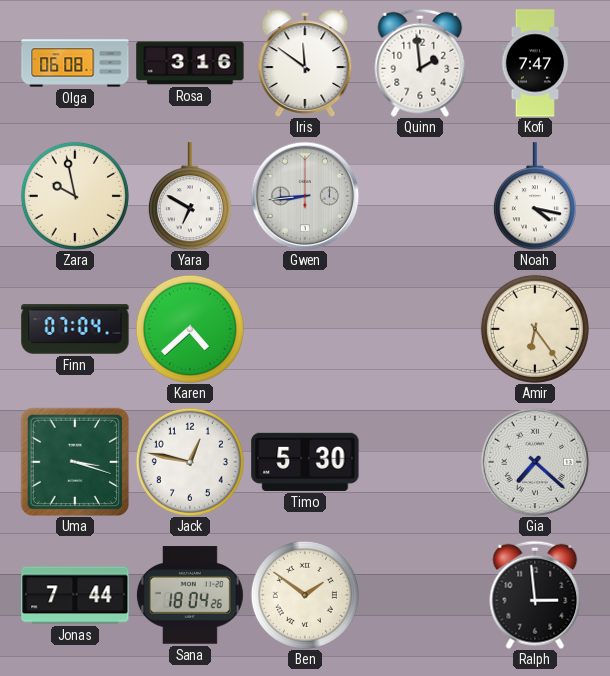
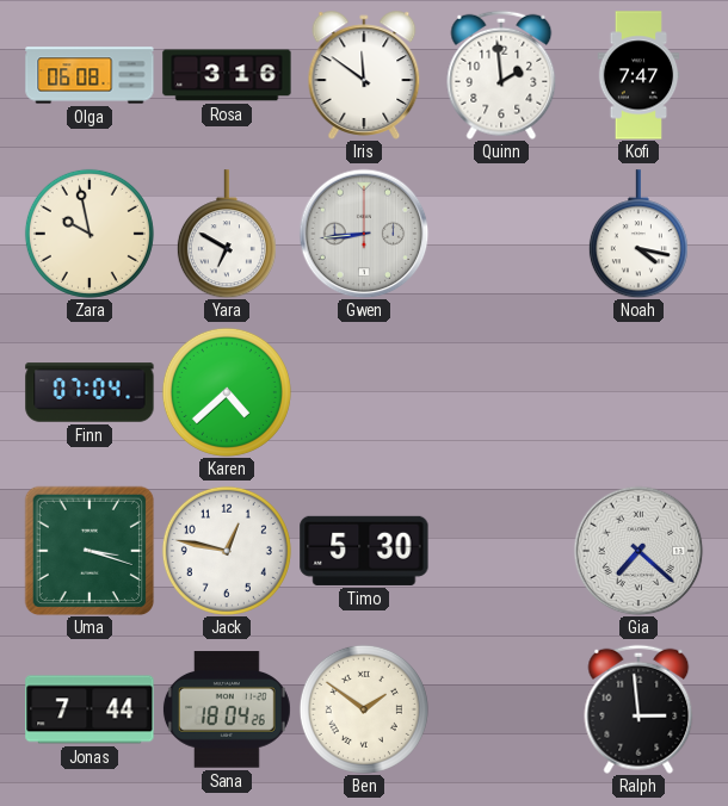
Amir: 6:24 -> none
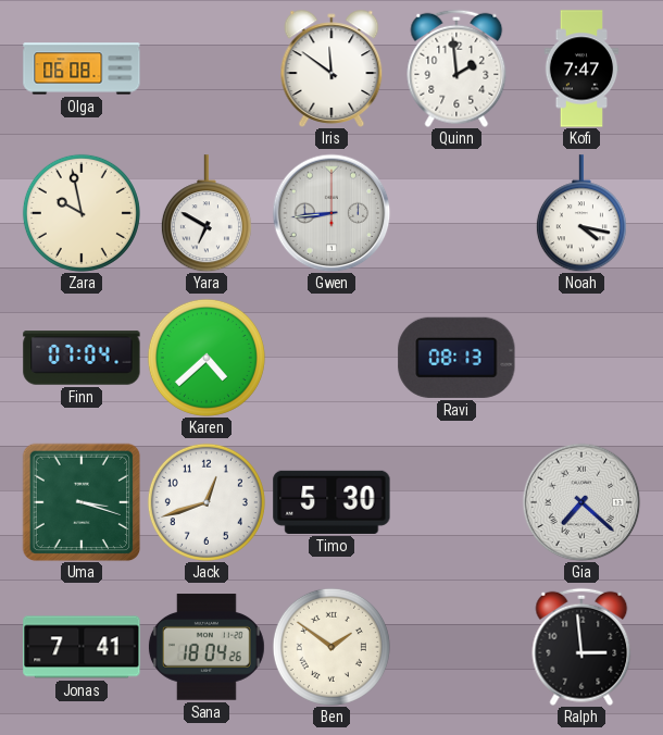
Rosa: 3:16 -> none
Ravi: none -> 08:13
Jack: 12:47 -> 12:42
Jonas: 7:44 -> 7:41
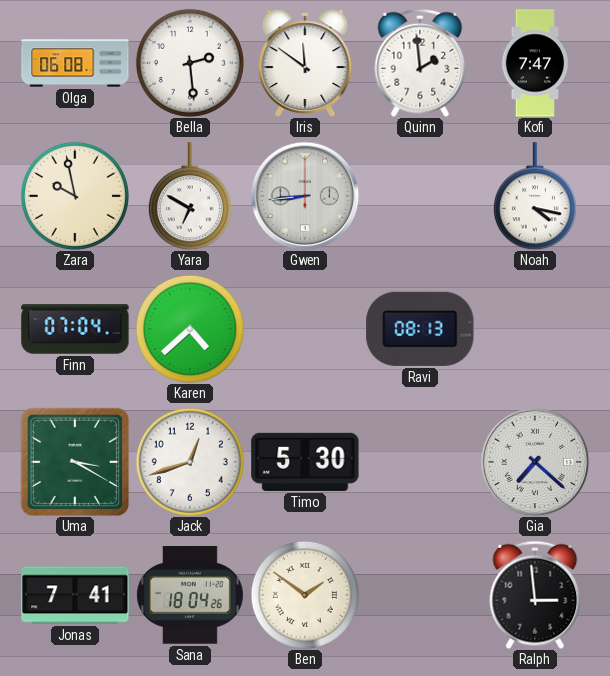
Bella: none -> 2:29
Uma: 3:18 -> 3:20
